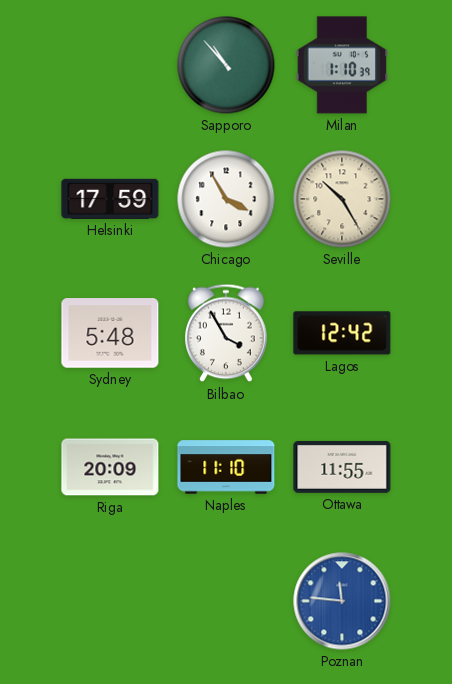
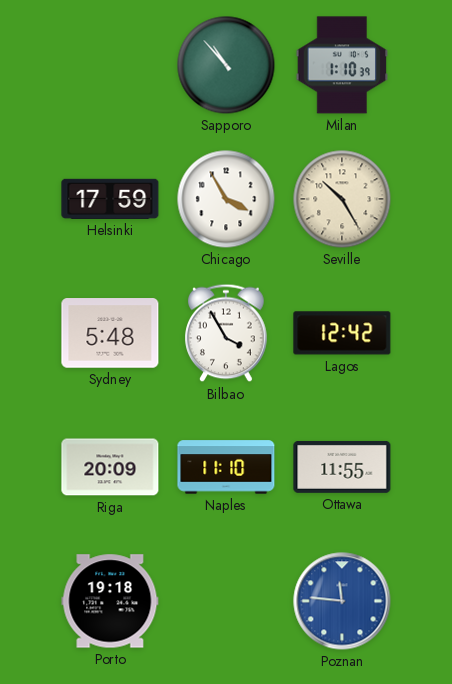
Porto: none -> 19:18
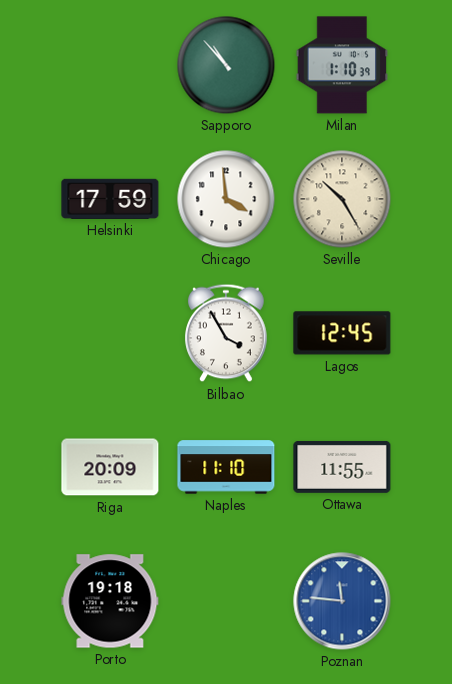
Chicago: 3:55 -> 3:59
Sydney: 5:48 -> none
Lagos: 12:42 -> 12:45
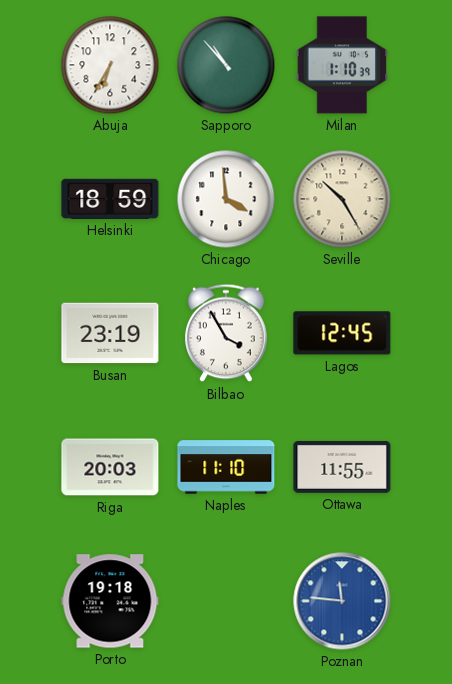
Abuja: none -> 6:35
Helsinki: 17:59 -> 18:59
Busan: none -> 23:19
Riga: 20:09 -> 20:03
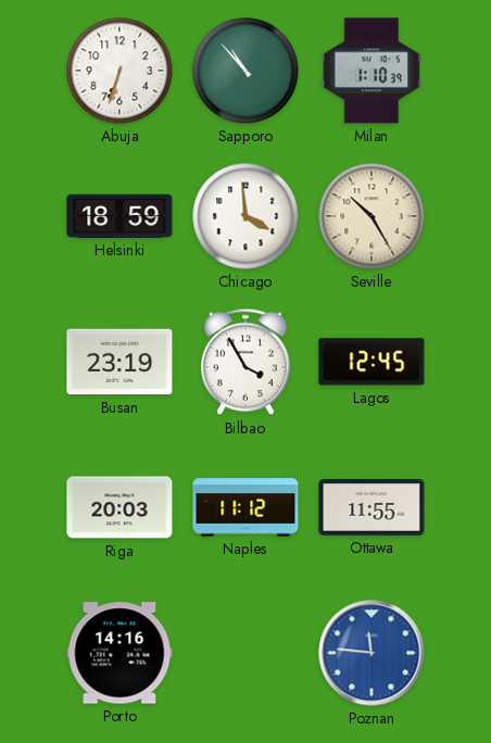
Abuja: 6:35 -> 6:33
Naples: 11:10 -> 11:12
Porto: 19:18 -> 14:16
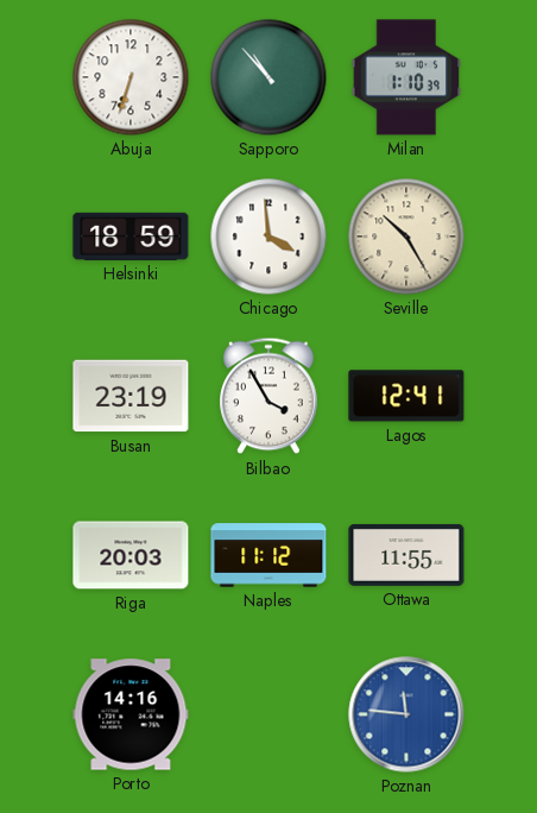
Lagos: 12:45 -> 12:41
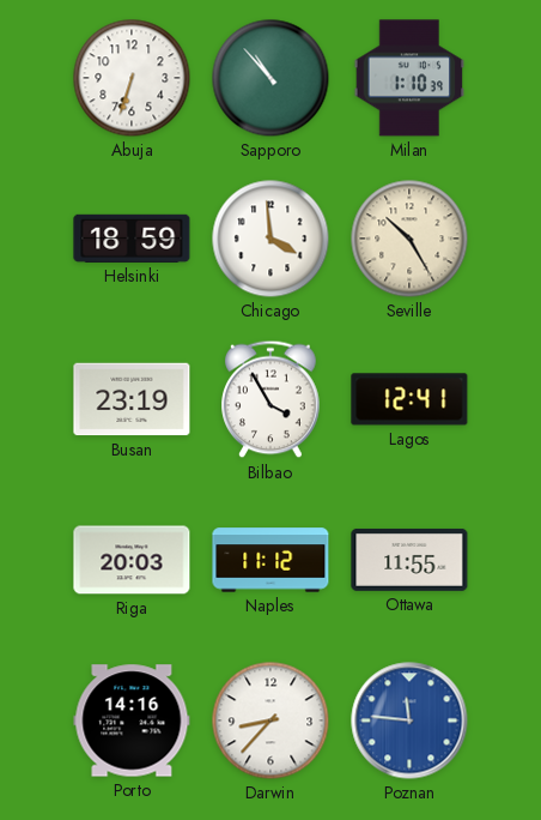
Darwin: none -> 8:37
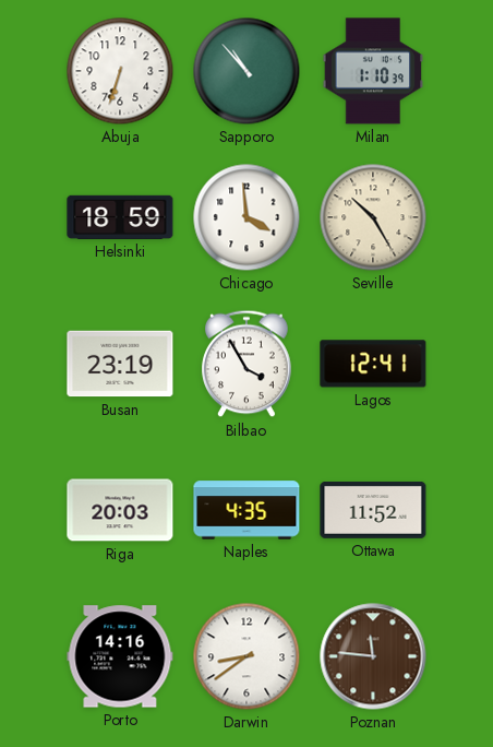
Naples: 11:12 -> 4:35
Ottawa: 11:55 -> 11:52
Darwin: 8:37 -> 8:39
Poznan dial: blue -> brown
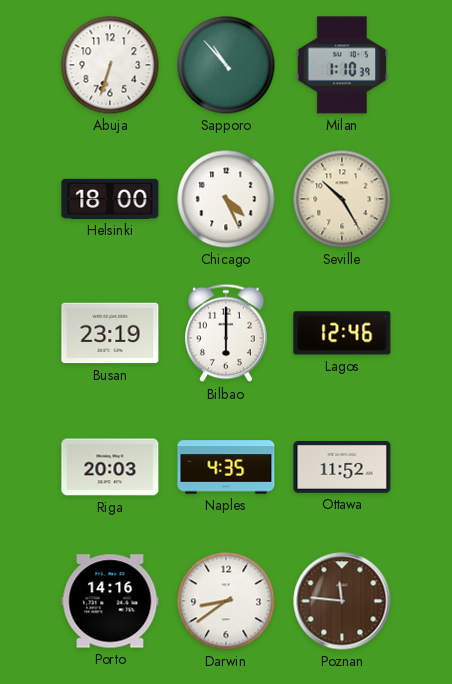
Helsinki: 18:59 -> 18:00
Chicago: 3:59 -> 4:26
Bilbao: 3:55 -> 6:00
Lagos: 12:41 -> 12:46
